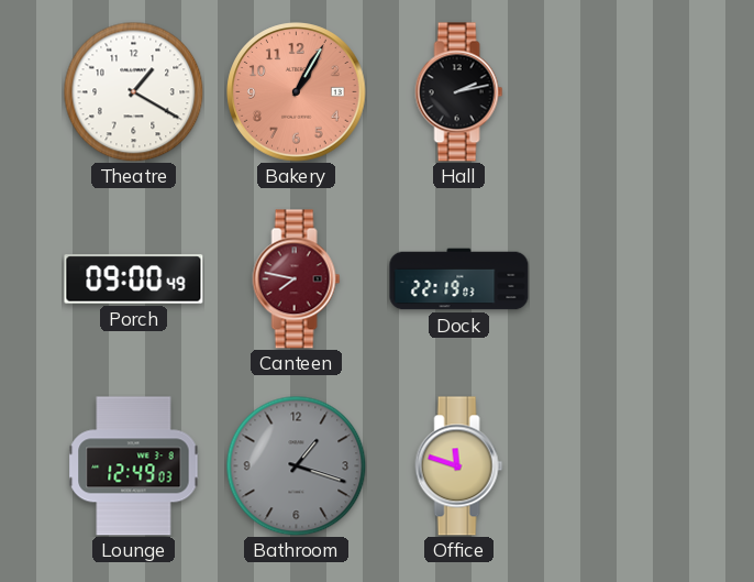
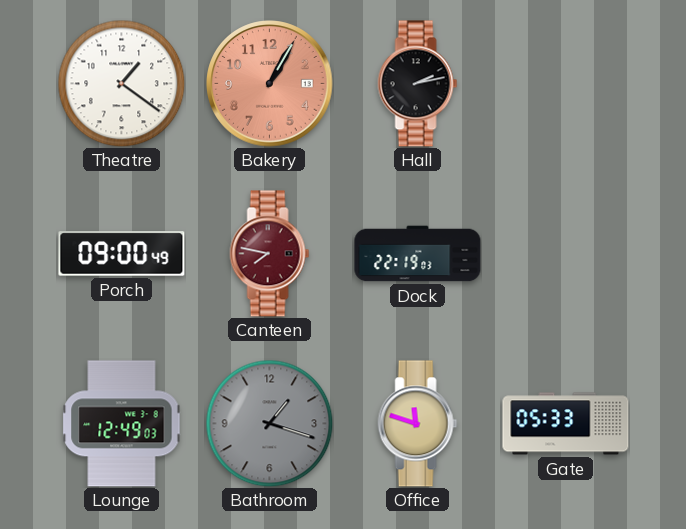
Theatre: 1:20 -> 1:21
Gate: none -> 05:33
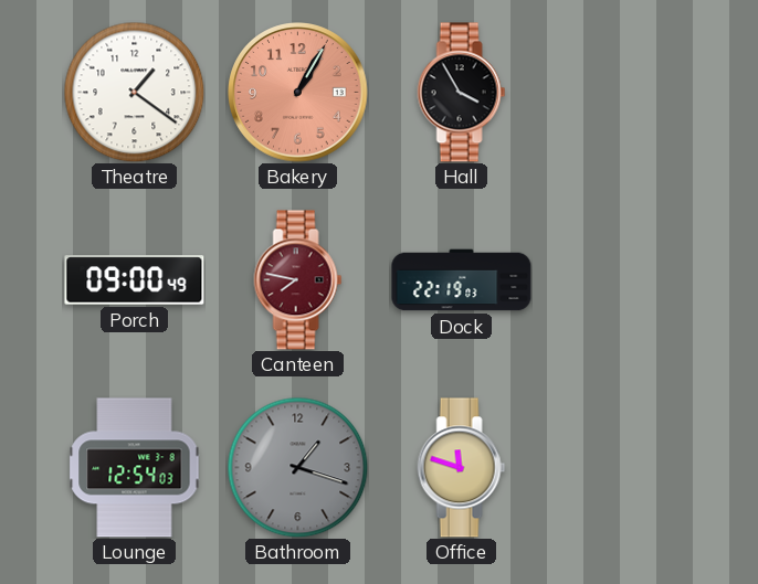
Hall: 2:13 -> 3:55
Lounge: 12:49 -> 12:54
Gate: 05:33 -> none
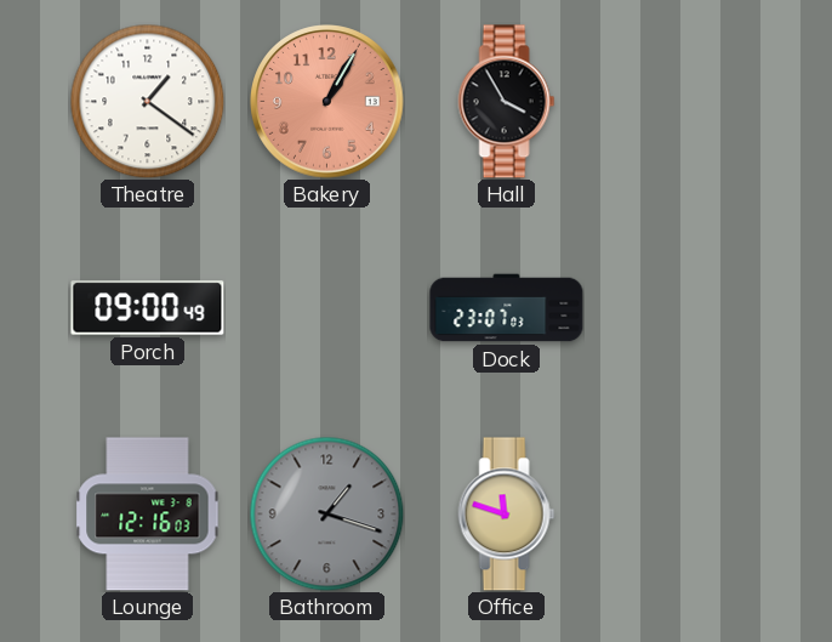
Canteen: 7:47 -> none
Dock: 22:19 -> 23:07
Lounge: 12:54 -> 12:16
